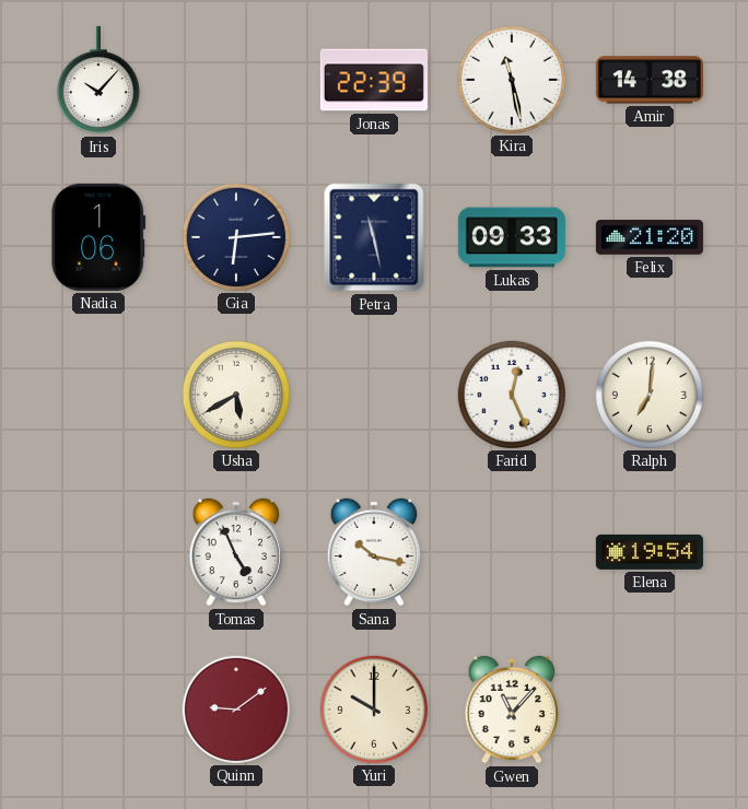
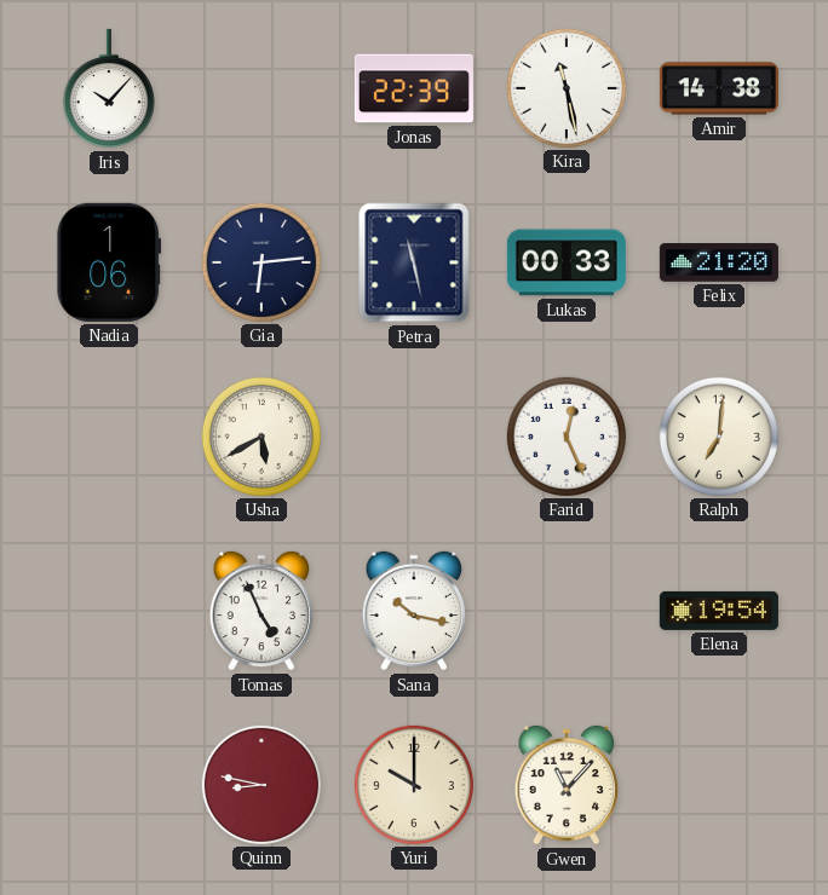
Lukas: 09:33 -> 00:33
Quinn: 9:09 -> 8:47
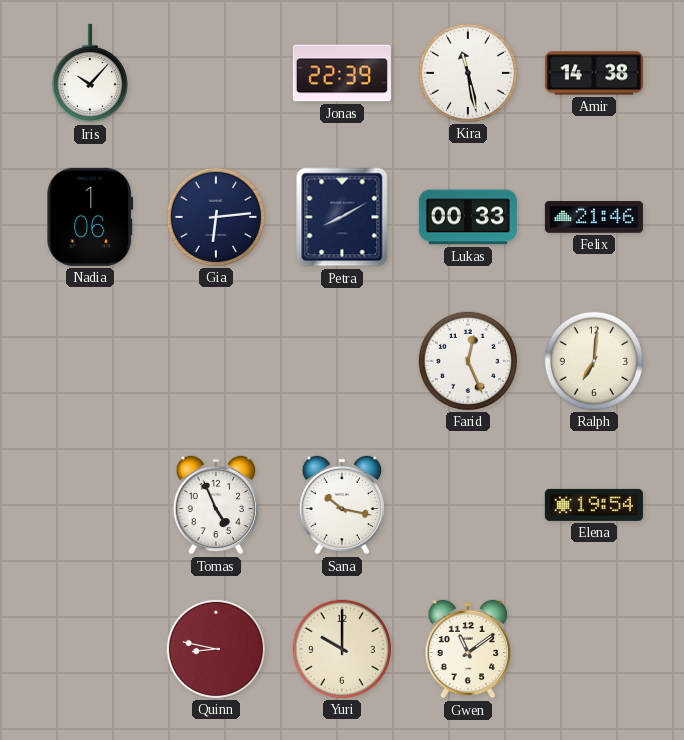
Petra: 11:28 -> 8:10
Felix: 21:20 -> 21:46
Usha: 5:40 -> none
Gwen: 11:07 -> 11:09
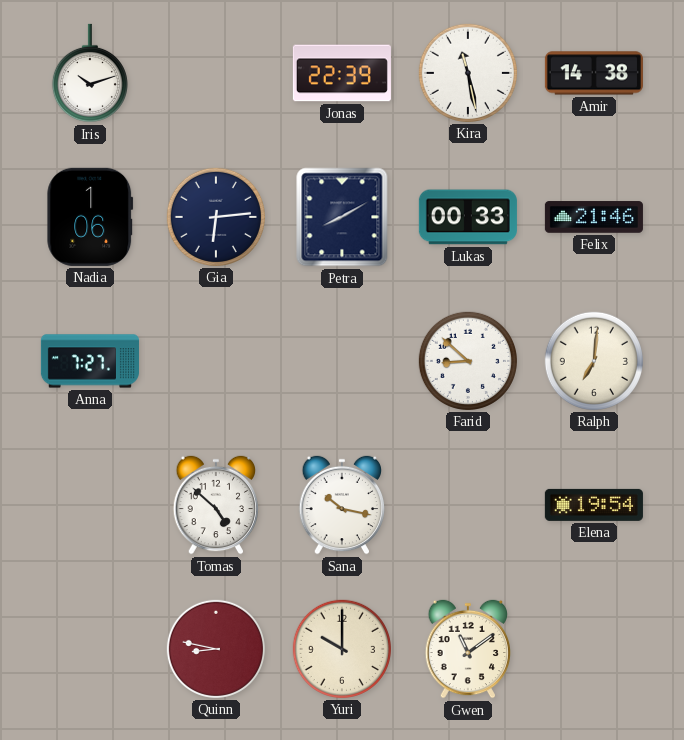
Iris: 10:07 -> 10:12
Anna: none -> 7:27
Farid: 12:26 -> 8:52
Tomas: 4:56 -> 4:52
